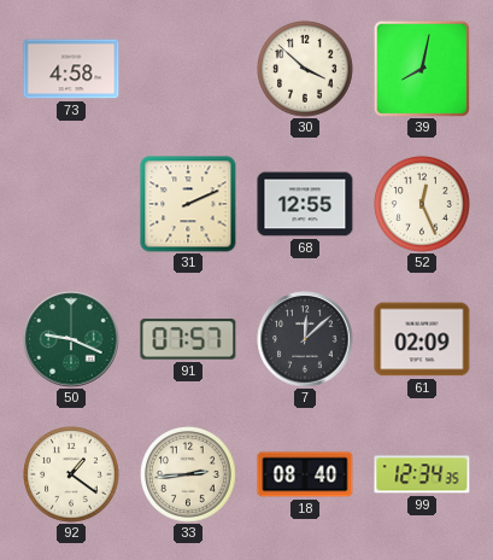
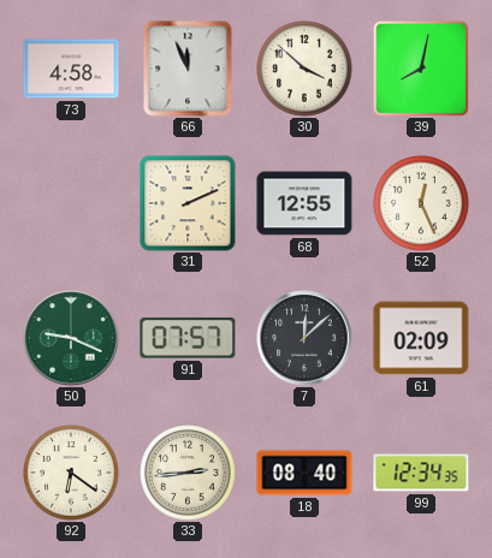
66: none -> 11:56
92: 1:21 -> 6:21
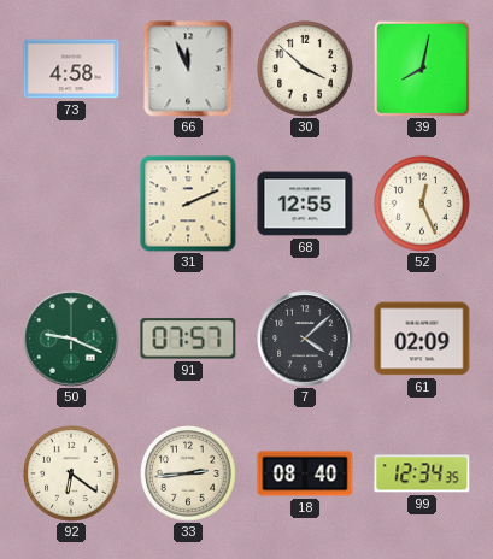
7: 12:08 -> 4:08
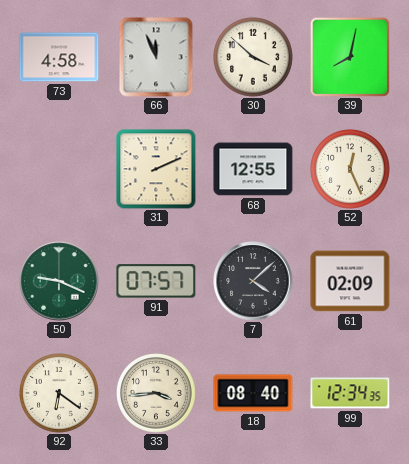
33: 2:44 -> 3:44
